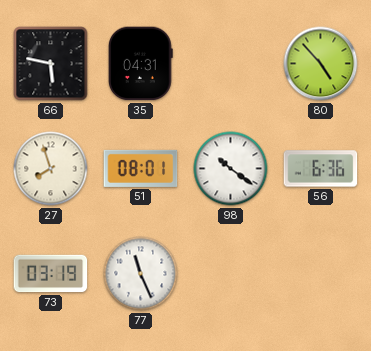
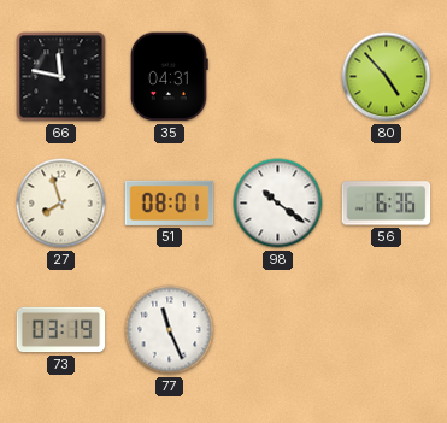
66: 5:47 -> 11:47
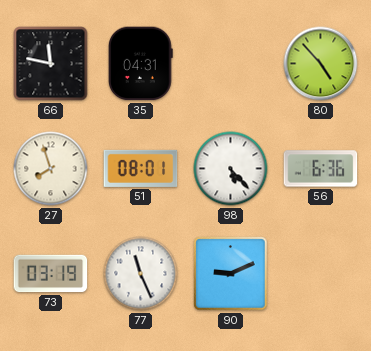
98: 10:21 -> 5:23
90: none -> 9:11
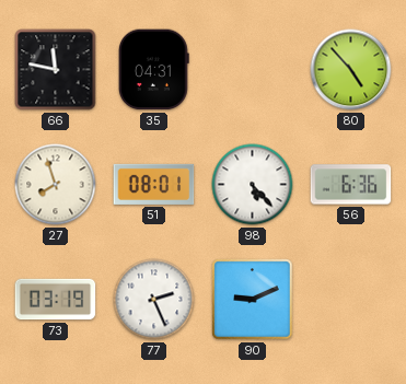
77: 11:26 -> 2:26
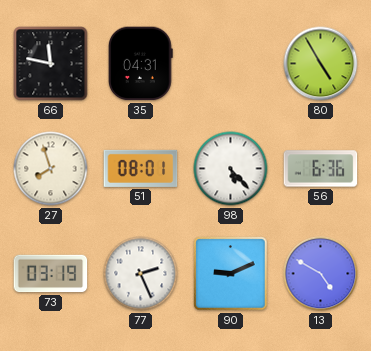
80: 4:53 -> 4:55
13: none -> 4:50
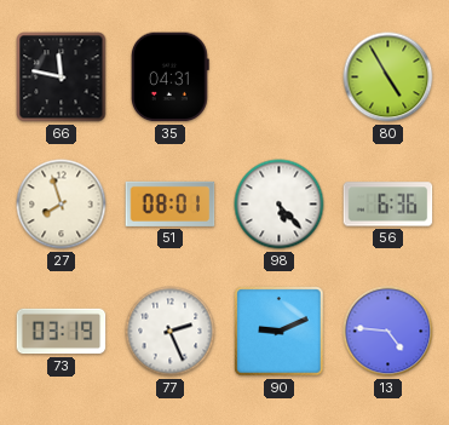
13: 4:50 -> 4:46
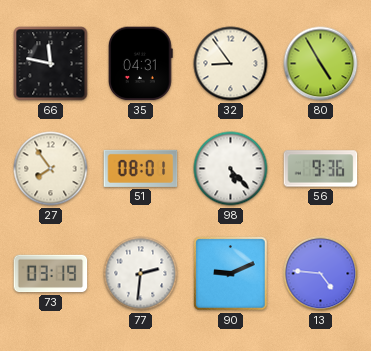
32: none -> 8:54
27: 7:57 -> 7:54
56: 6:36 -> 9:36
77: 2:26 -> 2:31
